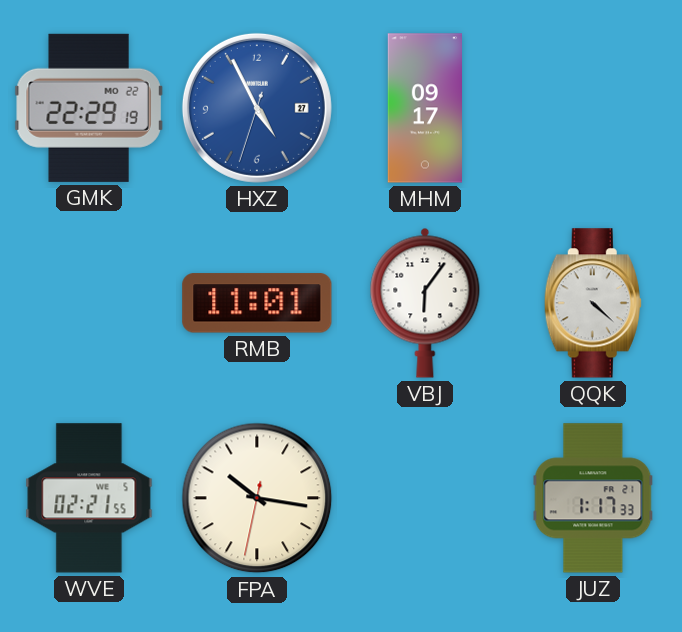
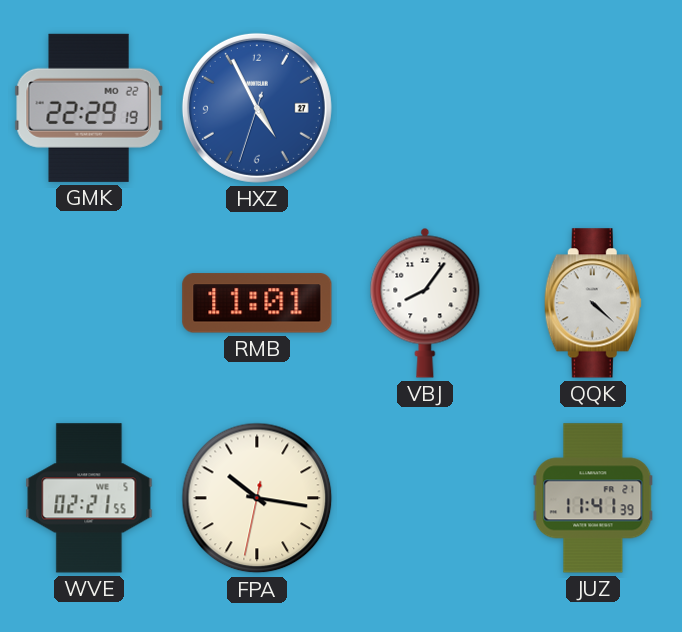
MHM: 09:17 -> none
VBJ: 6:06 -> 8:06
JUZ: 1:17 -> 11:41
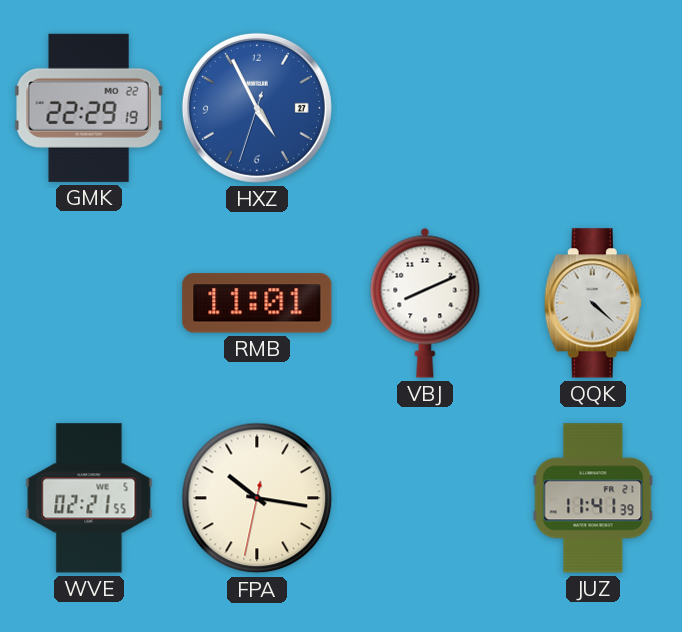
VBJ: 8:06 -> 8:11
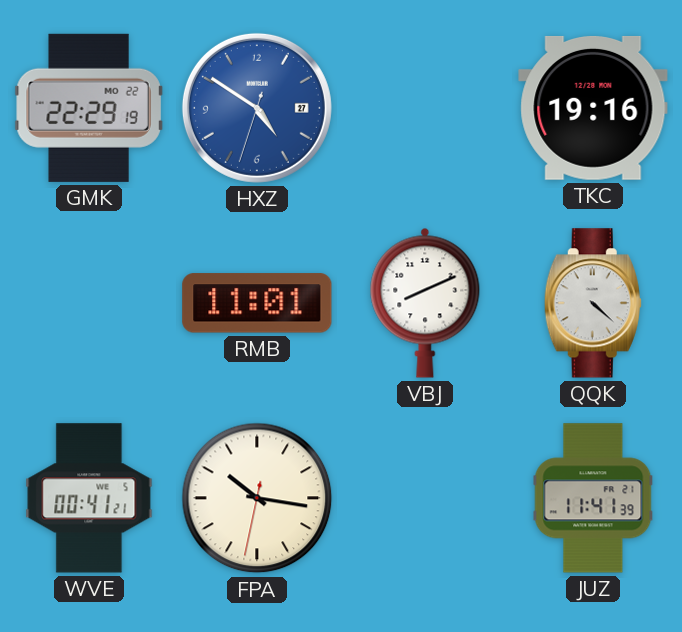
HXZ: 4:55 -> 4:50
TKC: none -> 19:16
WVE: 02:21 -> 00:41
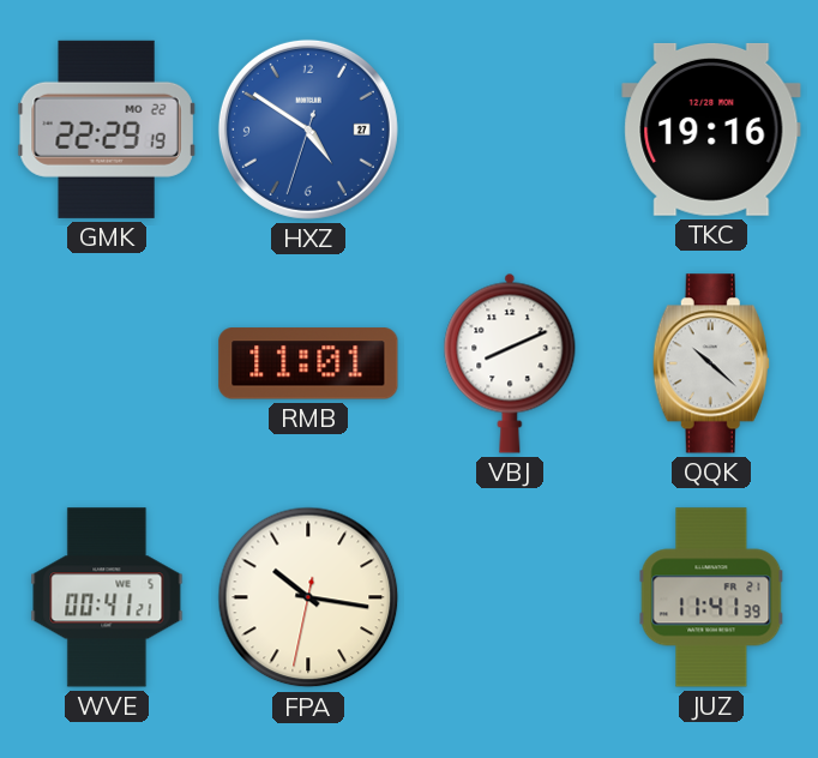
QQK: 4:22 -> 10:22
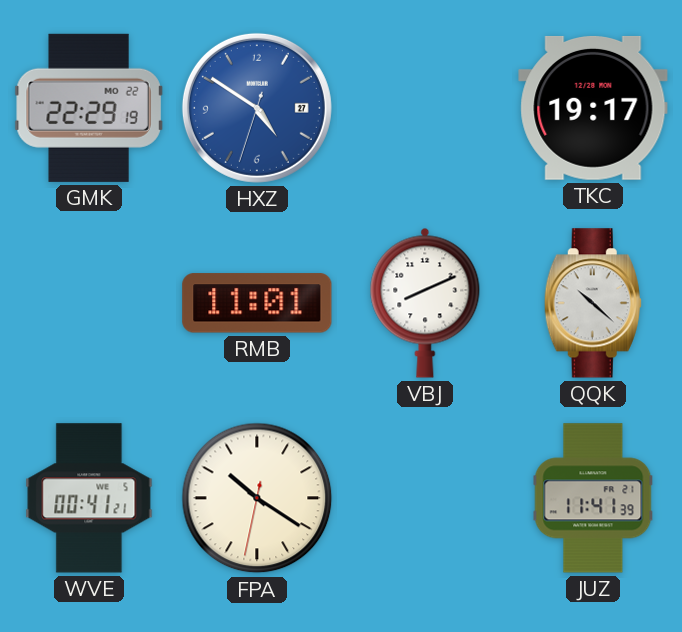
TKC: 19:16 -> 19:17
FPA: 10:16 -> 10:20
